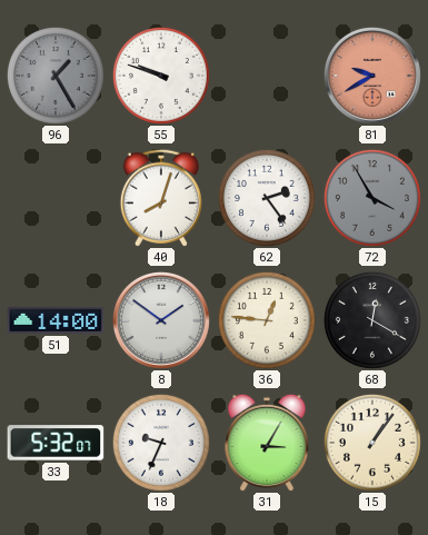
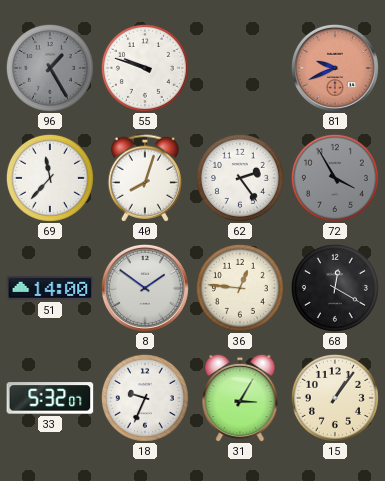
81: 9:40 -> 9:41
69: none -> 11:37
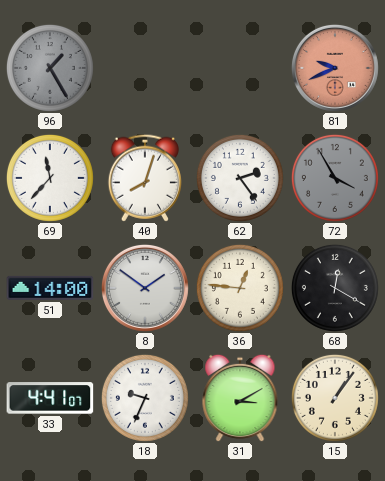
55: 9:48 -> none
33: 5:32 -> 4:41
31: 3:05 -> 3:10
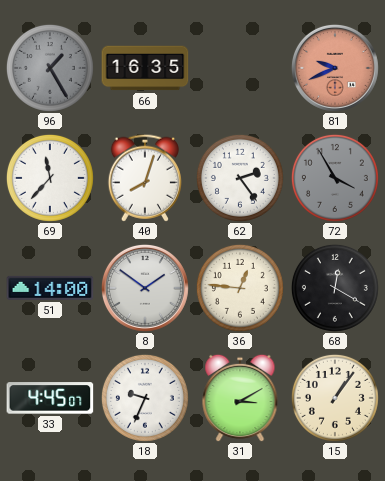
66: none -> 16:35
33: 4:41 -> 4:45
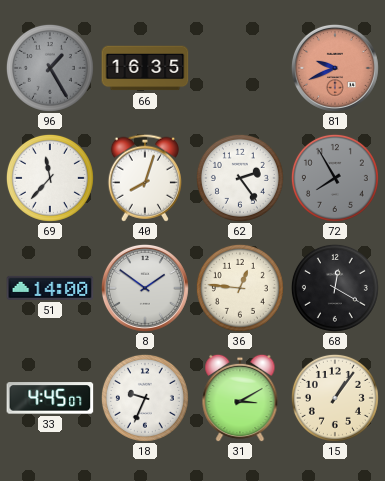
72: 3:55 -> 7:55
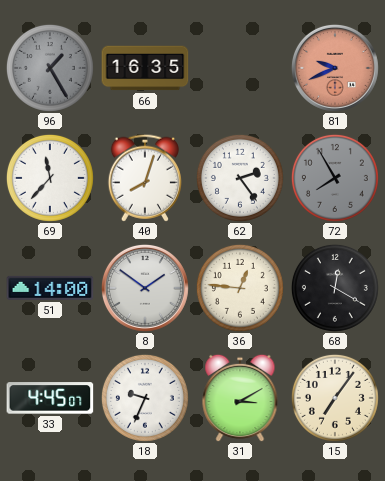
15: 1:06 -> 7:06
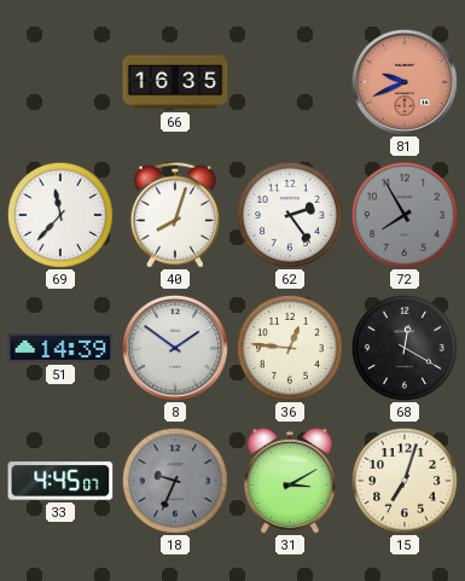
96: 1:25 -> none
51: 14:00 -> 14:39
18 dial: white -> grey
15: 7:06 -> 7:03
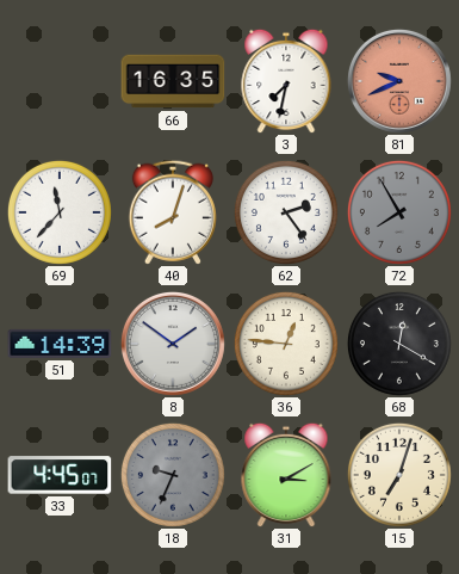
3: none -> 7:32
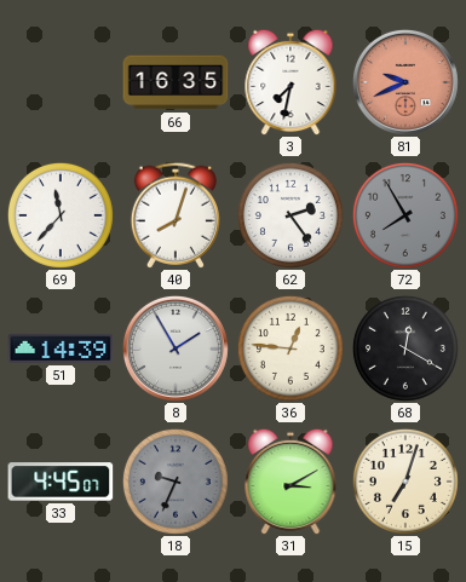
8: 1:51 -> 1:55
